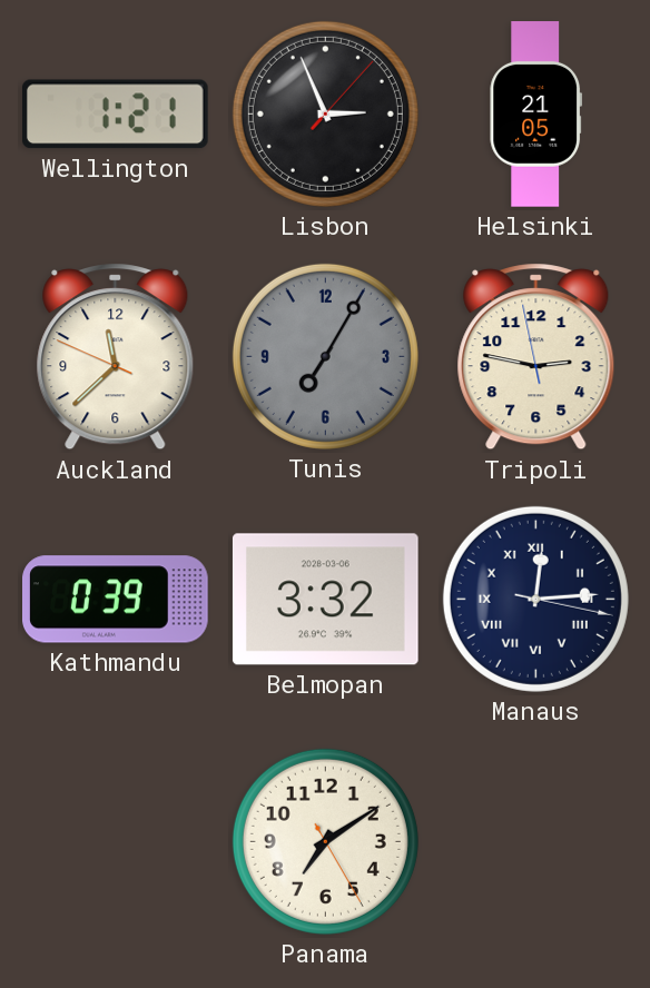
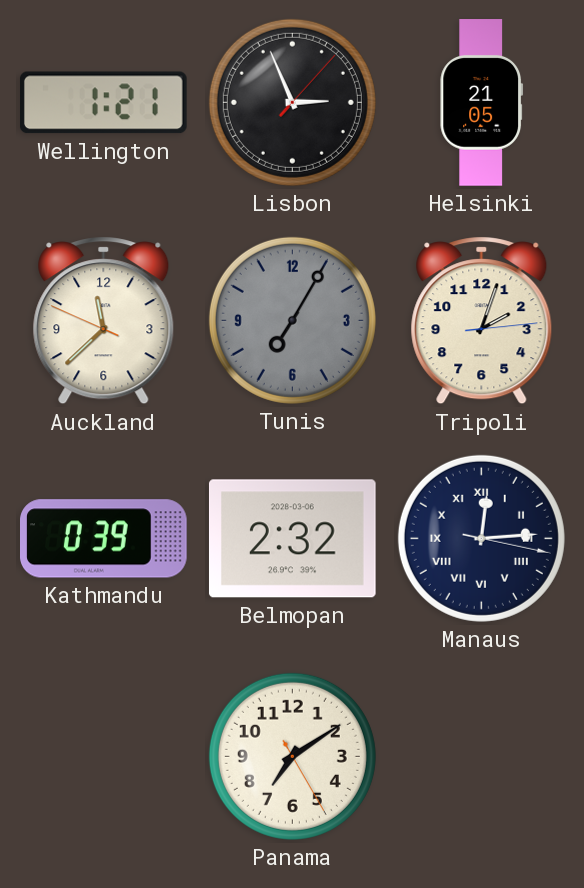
Tripoli: 2:46 -> 2:03
Belmopan: 3:32 -> 2:32
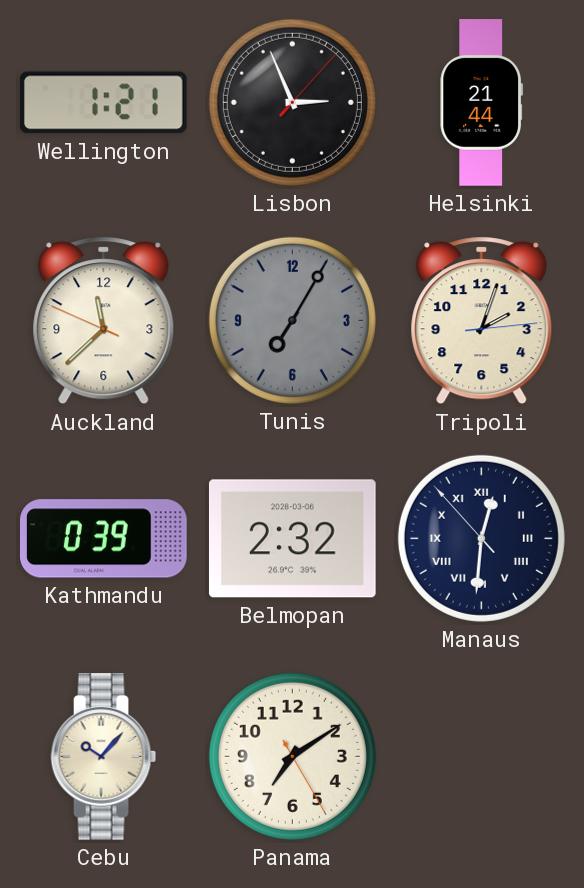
Helsinki: 21:05 -> 21:44
Manaus: 12:14 -> 12:30
Cebu: none -> 10:07
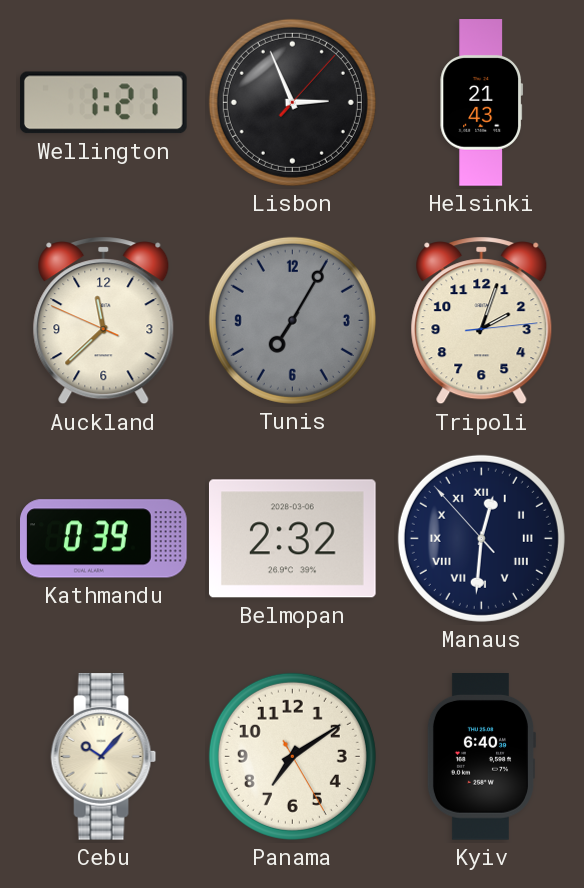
Helsinki: 21:44 -> 21:43
Kyiv: none -> 6:40
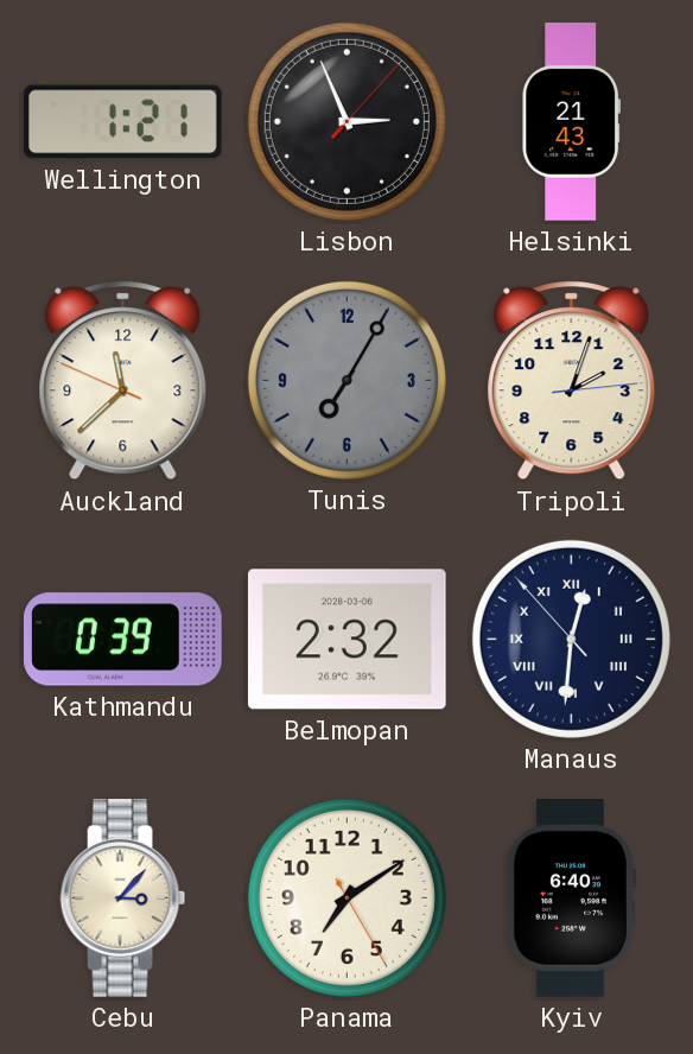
Cebu: 10:07 -> 3:07
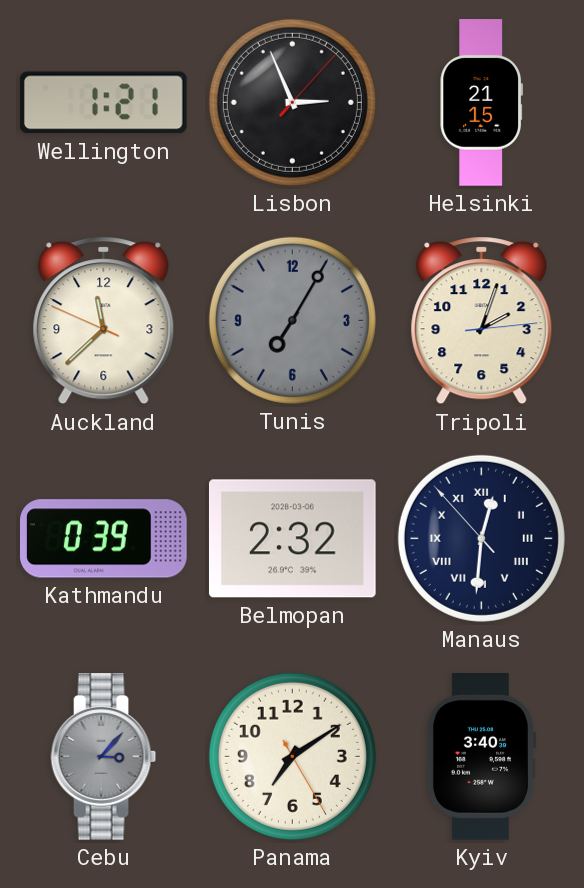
Helsinki: 21:43 -> 21:15
Cebu dial: cream -> grey
Kyiv: 6:40 -> 3:40
